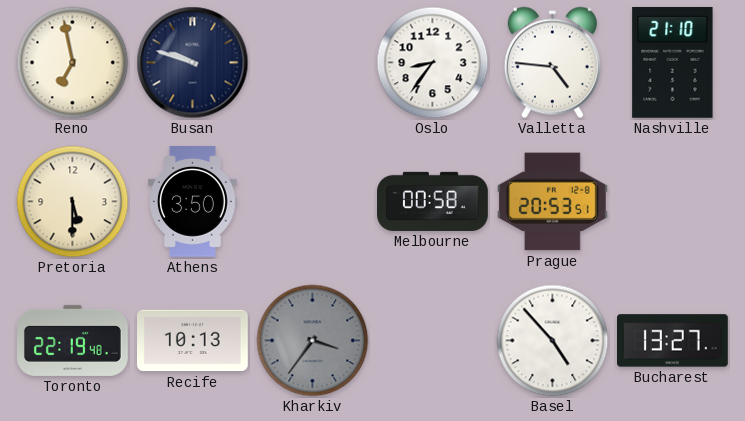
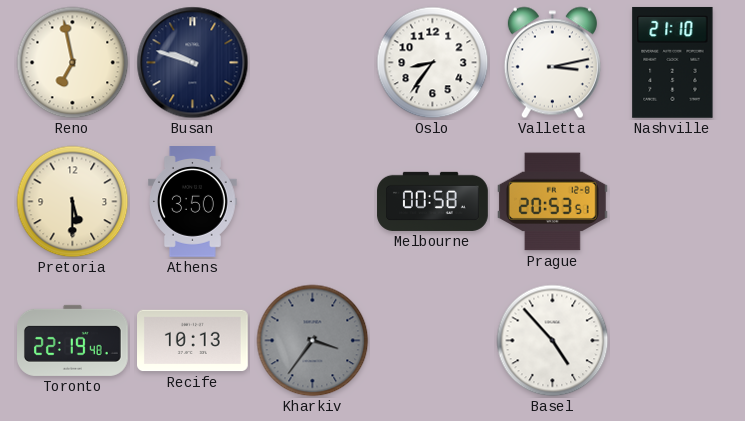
Valletta: 4:46 -> 3:13
Bucharest: 13:27 -> none
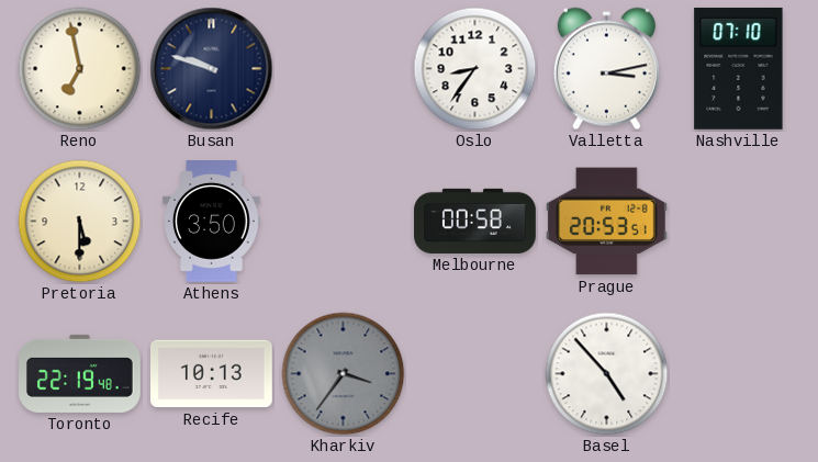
Nashville: 21:10 -> 07:10
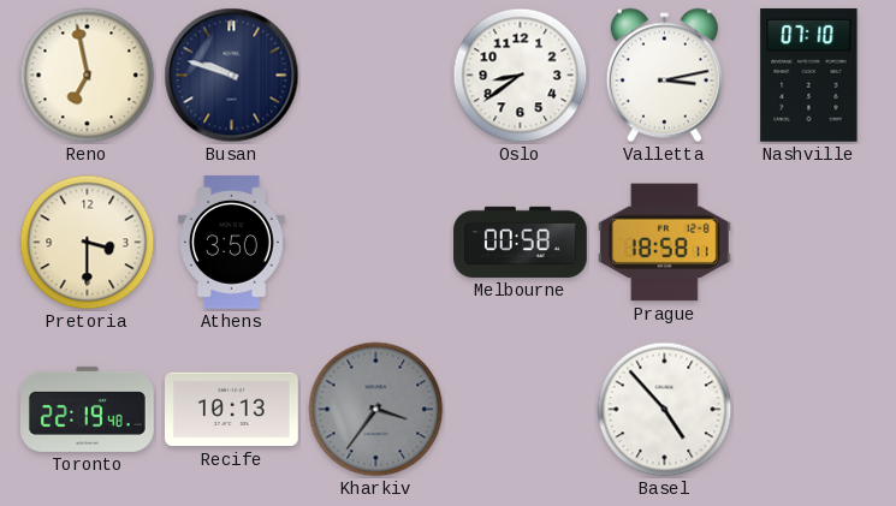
Oslo: 8:36 -> 8:39
Pretoria: 5:30 -> 3:30
Prague: 20:53 -> 18:58
